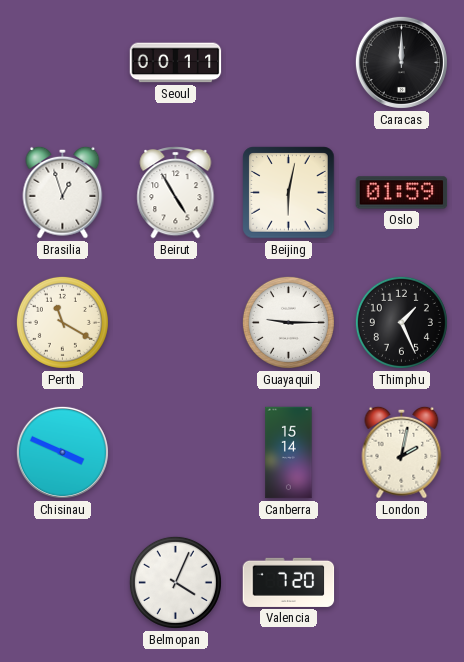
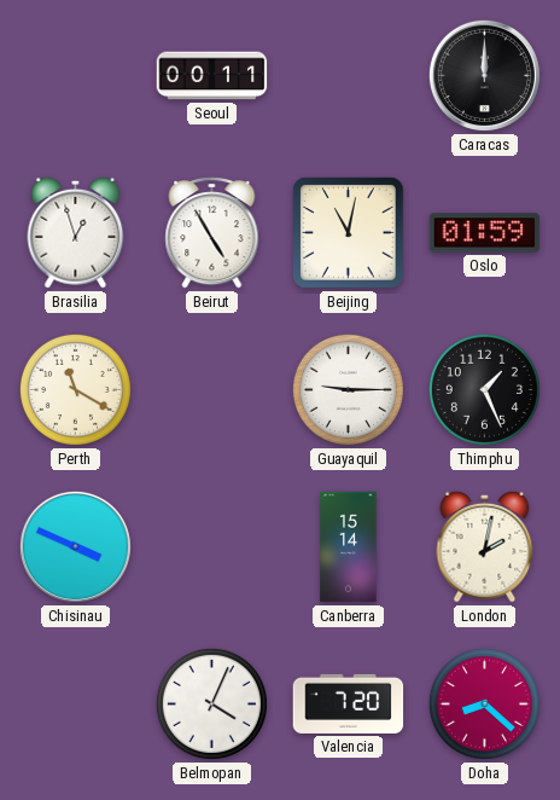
Beijing: 6:02 -> 11:02
Doha: none -> 8:22
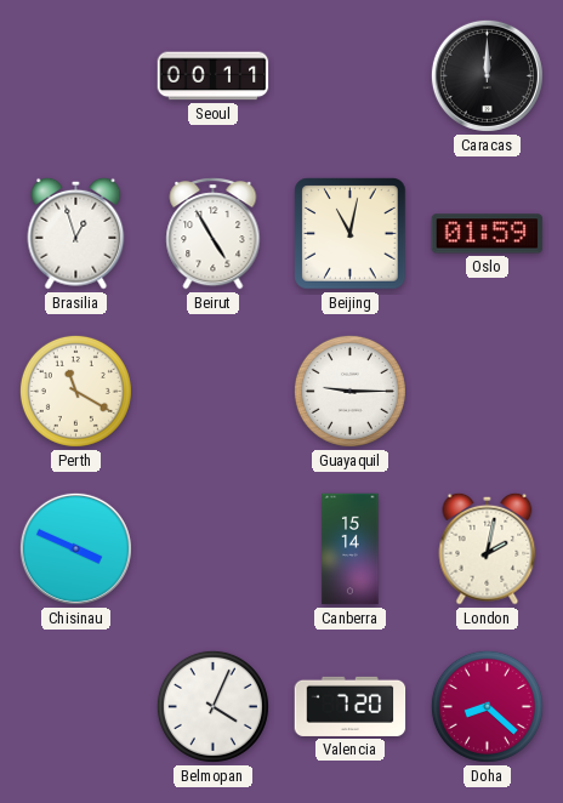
Thimphu: 1:26 -> none
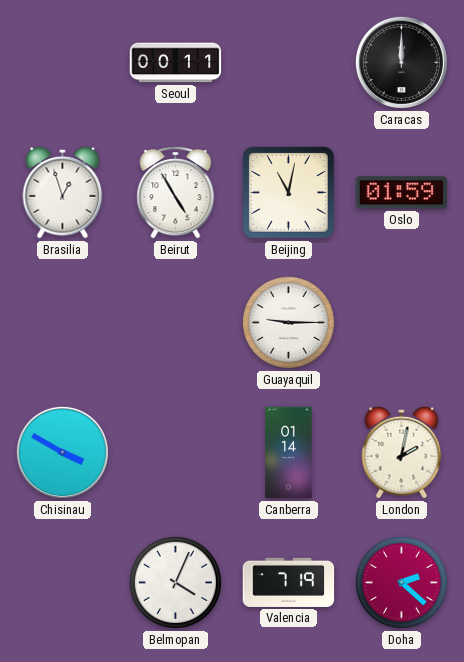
Perth: 11:20 -> none
Chisinau: 3:49 -> 3:50
Canberra: 15:14 -> 01:14
Valencia: 7:20 -> 7:19
Doha: 8:22 -> 2:22
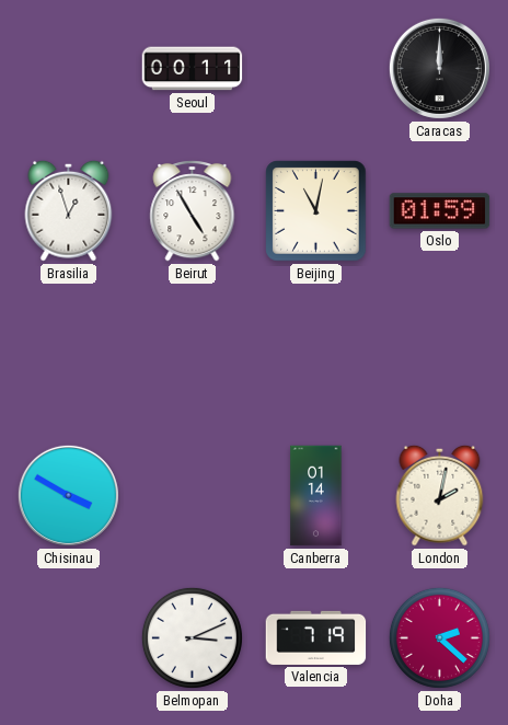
Guayaquil: 9:15 -> none
Belmopan: 4:04 -> 3:11
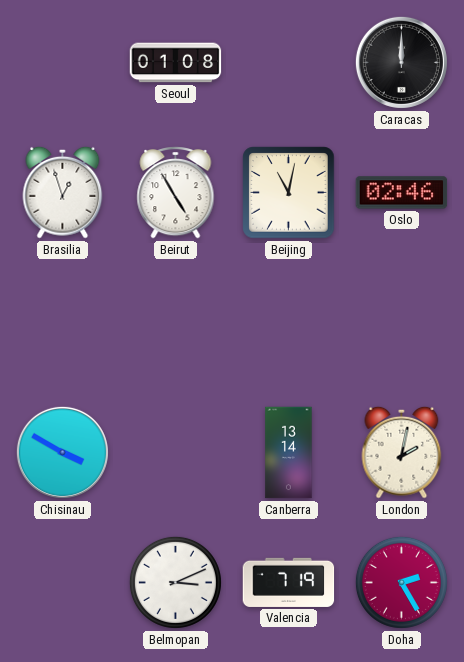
Seoul: 00:11 -> 01:08
Oslo: 01:59 -> 02:46
Canberra: 01:14 -> 13:14
Doha: 2:22 -> 2:25
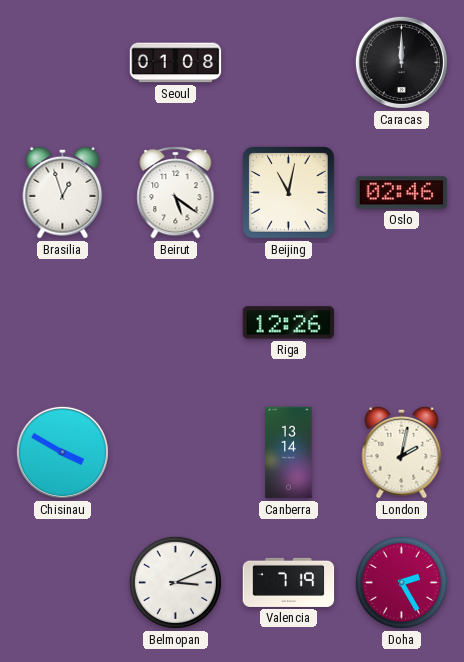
Beirut: 4:55 -> 5:21
Riga: none -> 12:26
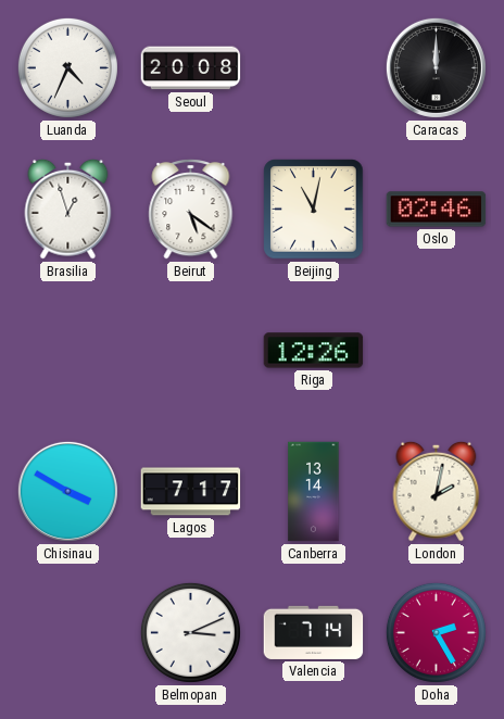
Luanda: none -> 4:34
Seoul: 01:08 -> 20:08
Lagos: none -> 7:17
Valencia: 7:19 -> 7:14
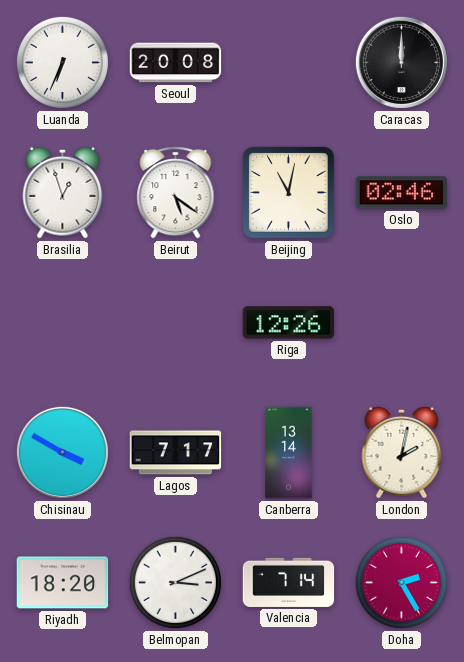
Luanda: 4:34 -> 6:34
Riyadh: none -> 18:20
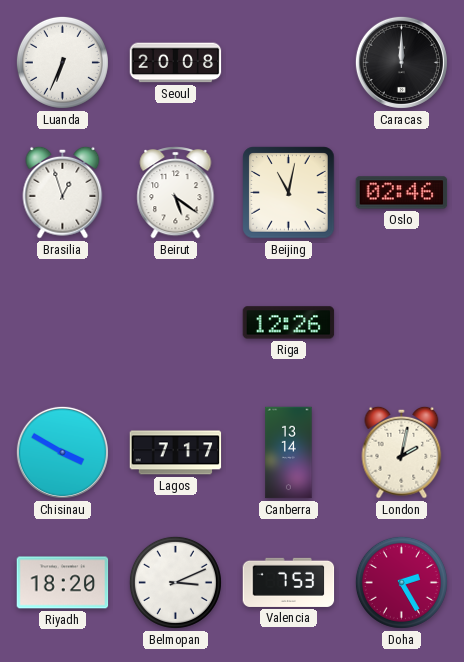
Valencia: 7:14 -> 7:53
